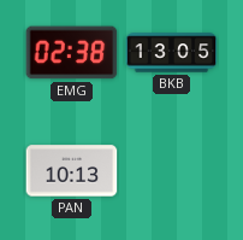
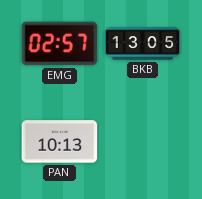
EMG: 02:38 -> 02:57
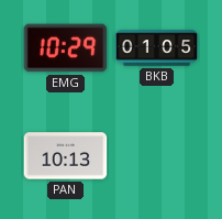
EMG: 02:57 -> 10:29
BKB: 13:05 -> 01:05
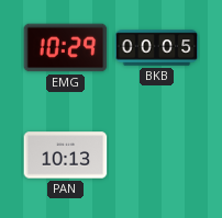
BKB: 01:05 -> 00:05
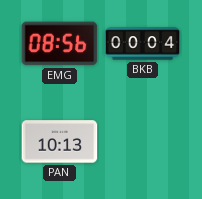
EMG: 10:29 -> 08:56
BKB: 00:05 -> 00:04
